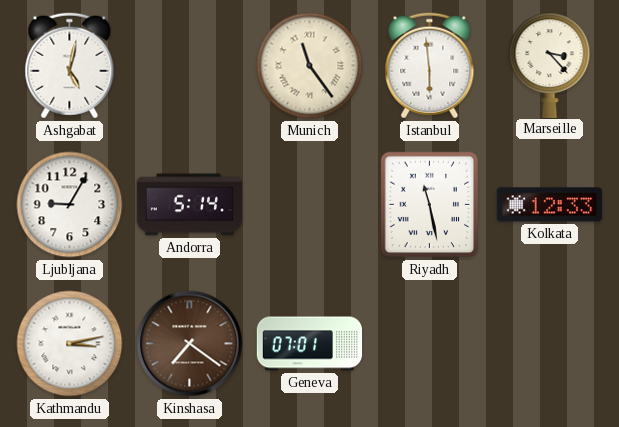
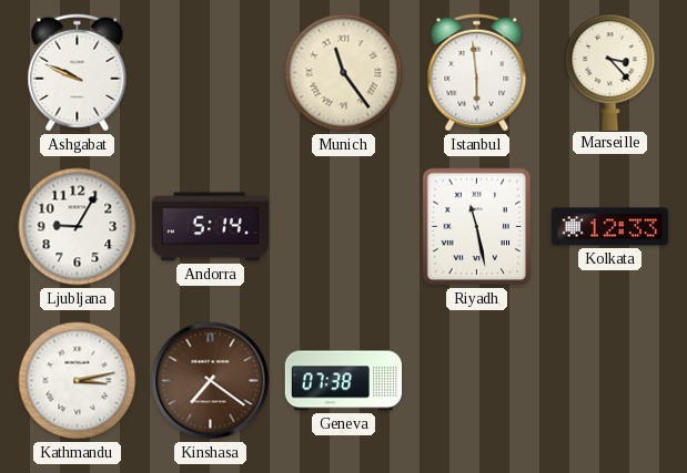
Ashgabat: 5:02 -> 9:49
Geneva: 07:01 -> 07:38
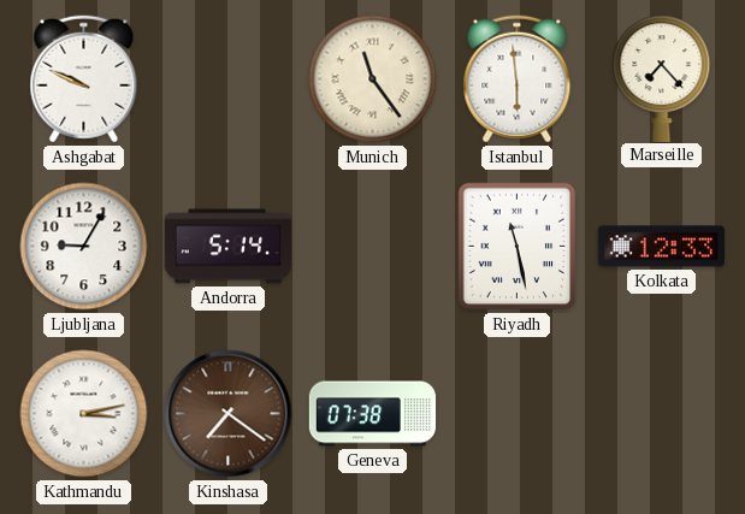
Marseille: 3:23 -> 7:23
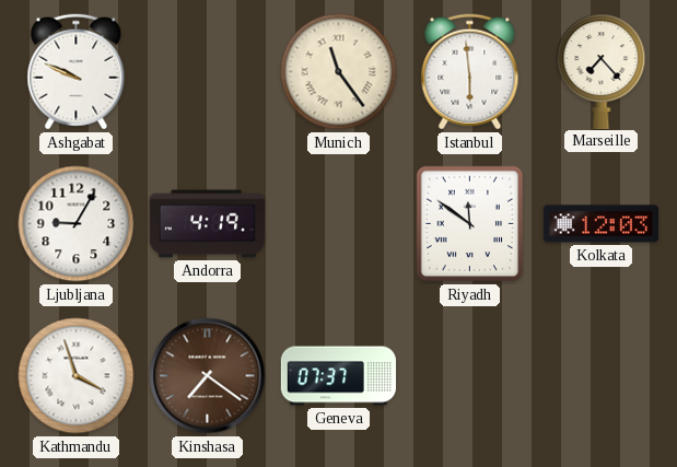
Andorra: 5:14 -> 4:19
Riyadh: 11:28 -> 11:51
Kolkata: 12:33 -> 12:03
Kathmandu: 3:13 -> 3:57
Geneva: 07:38 -> 07:37
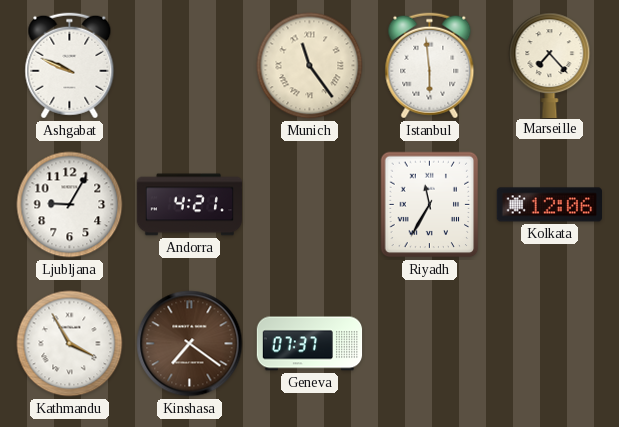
Andorra: 4:19 -> 4:21
Riyadh: 11:51 -> 11:35
Kolkata: 12:03 -> 12:06
Kathmandu: 3:57 -> 3:55
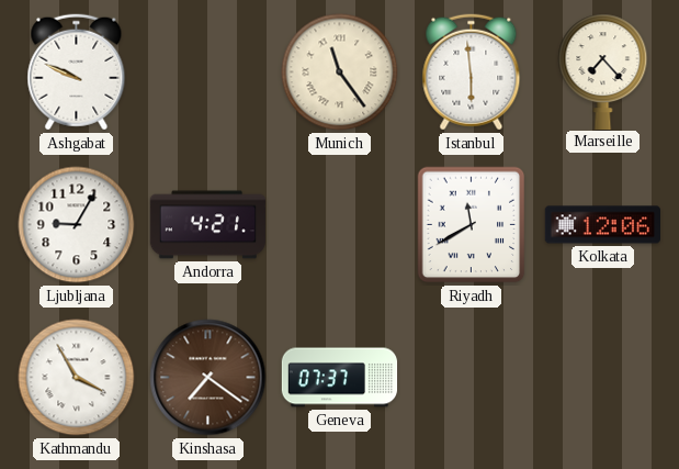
Riyadh: 11:35 -> 11:40
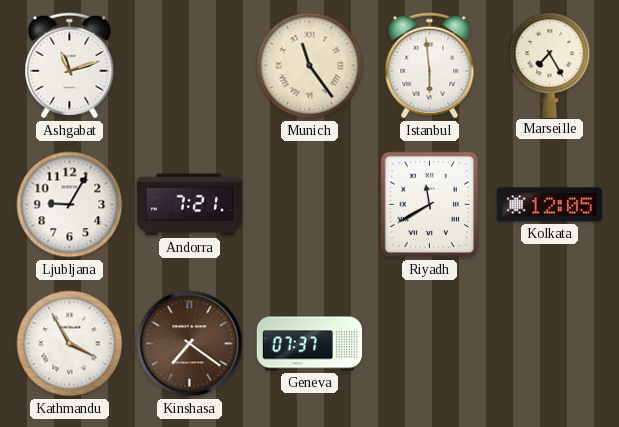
Ashgabat: 9:49 -> 11:12
Marseille: 7:23 -> 7:25
Andorra: 4:21 -> 7:21
Kolkata: 12:06 -> 12:05
